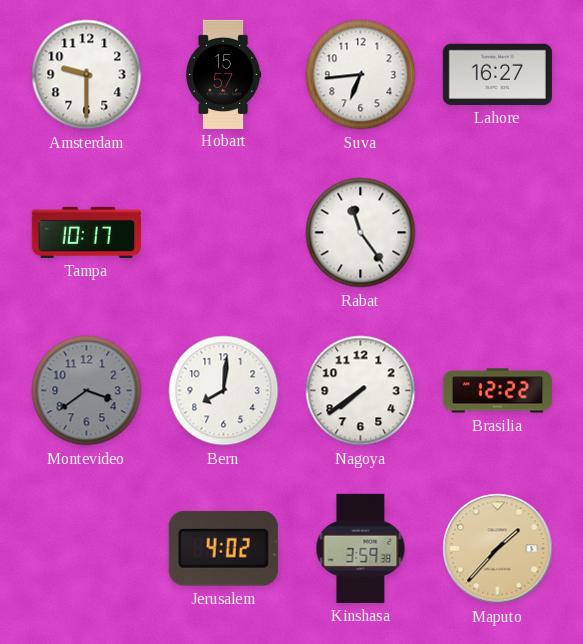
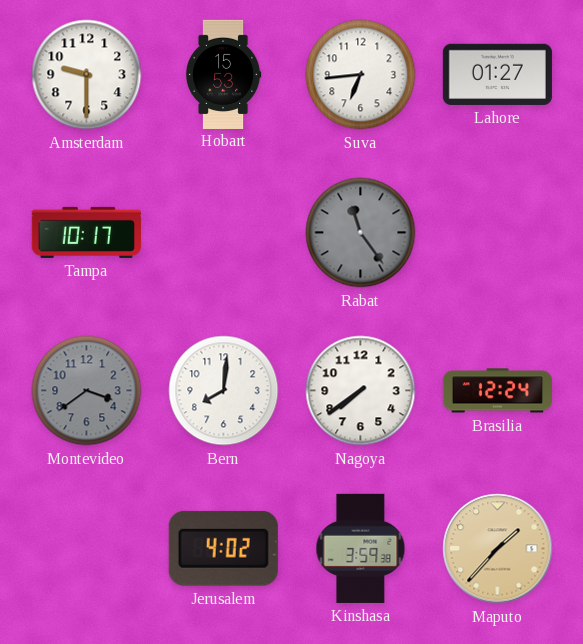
Hobart: 15:57 -> 15:53
Lahore: 16:27 -> 01:27
Rabat dial: white -> grey
Brasilia: 12:22 -> 12:24
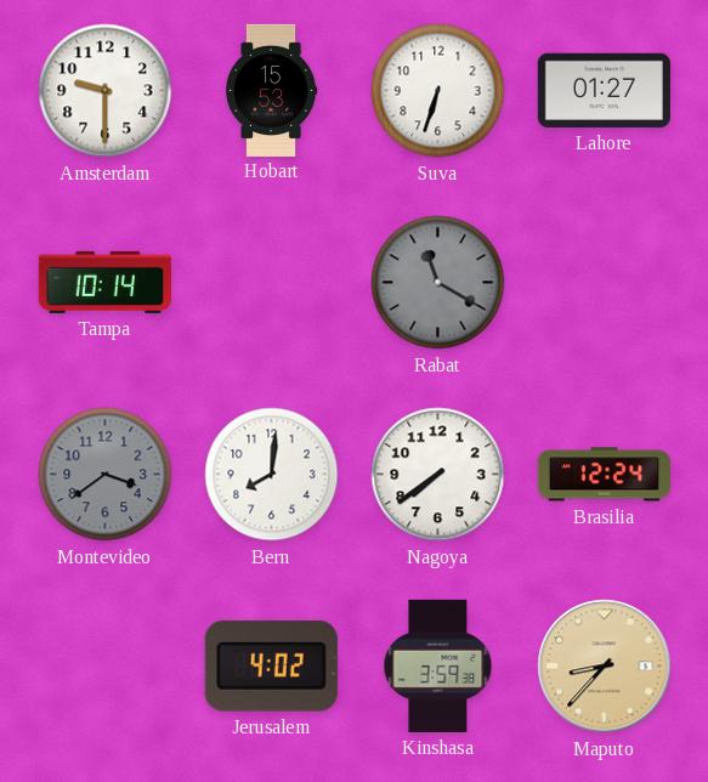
Suva: 6:44 -> 6:33
Tampa: 10:17 -> 10:14
Rabat: 11:24 -> 11:20
Maputo: 1:37 -> 8:37
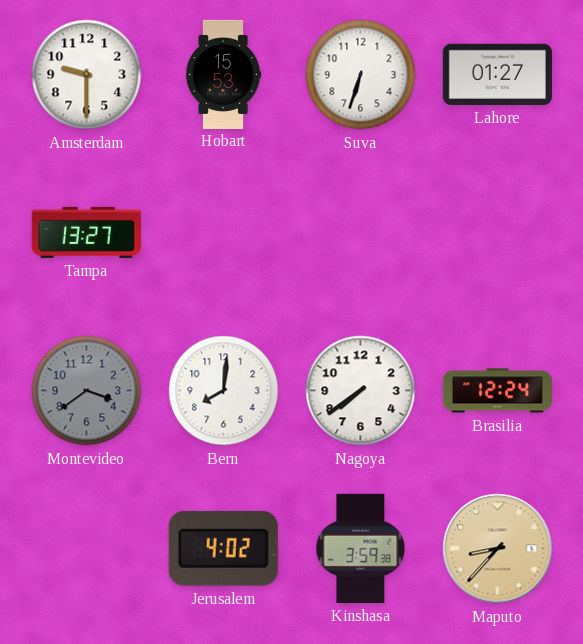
Tampa: 10:14 -> 13:27
Rabat: 11:20 -> none
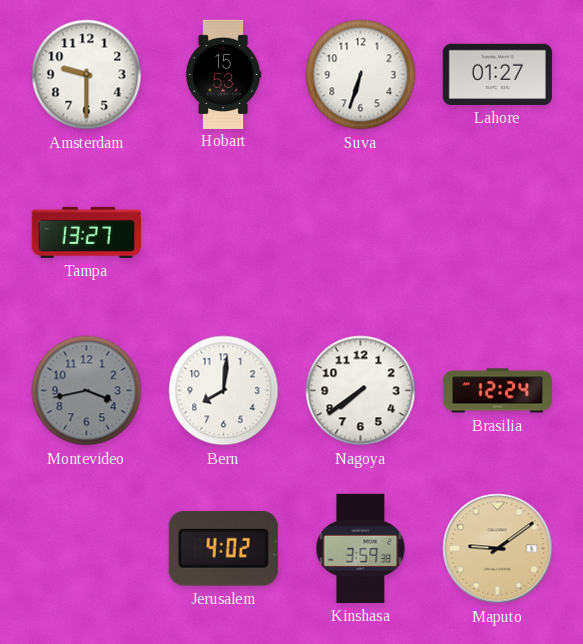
Montevideo: 3:39 -> 3:43
Maputo: 8:37 -> 9:09
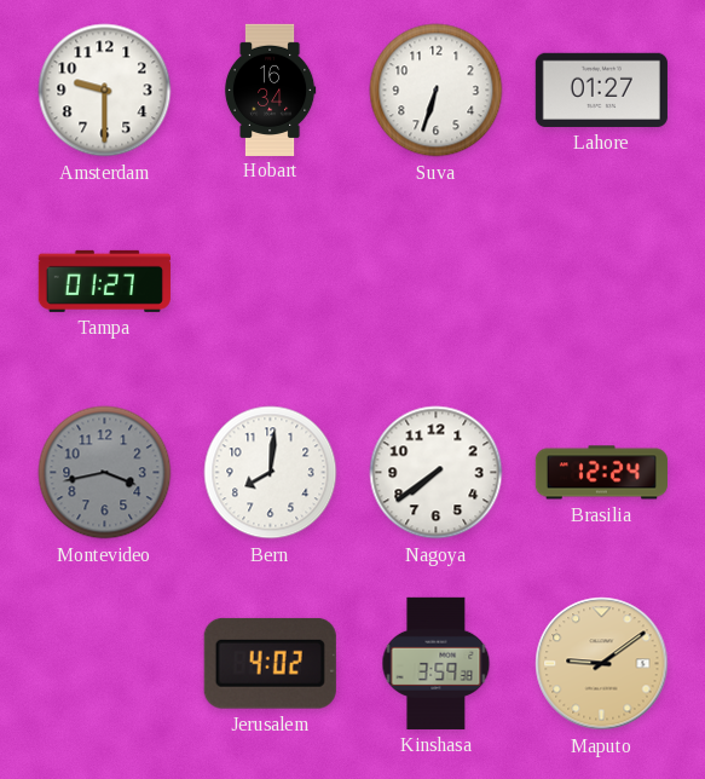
Hobart: 15:53 -> 16:34
Tampa: 13:27 -> 01:27
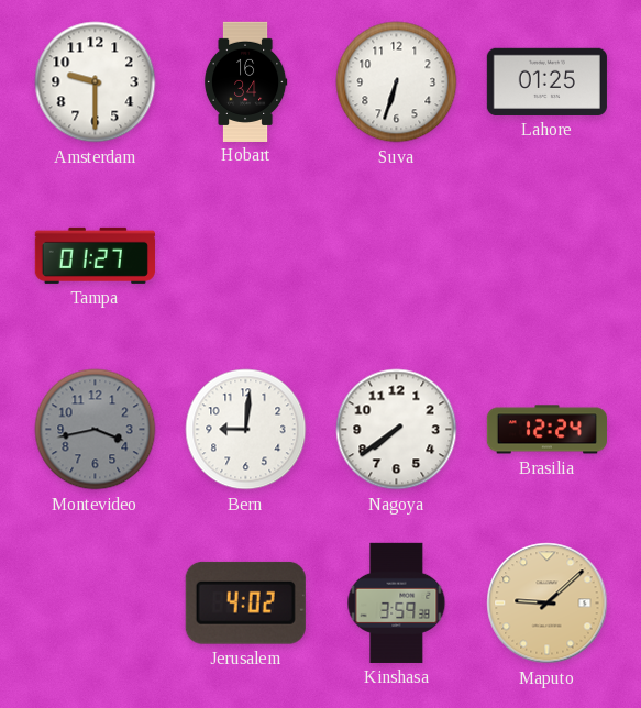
Lahore: 01:27 -> 01:25
Bern: 8:01 -> 9:01
Maputo: 9:09 -> 9:08
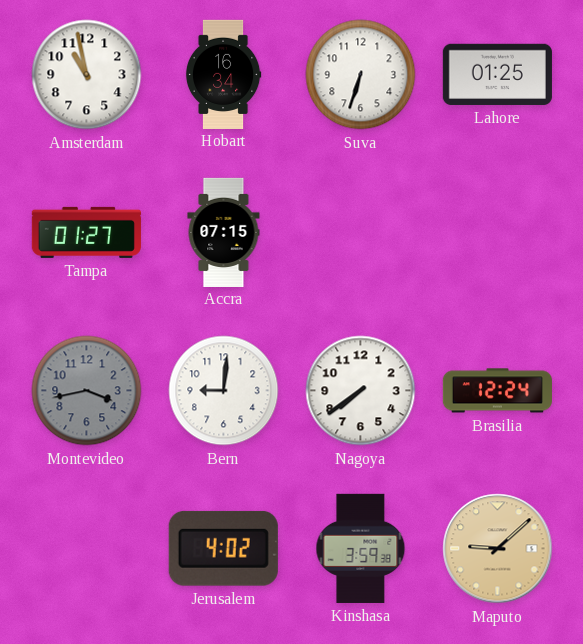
Amsterdam: 9:30 -> 10:58
Accra: none -> 07:15
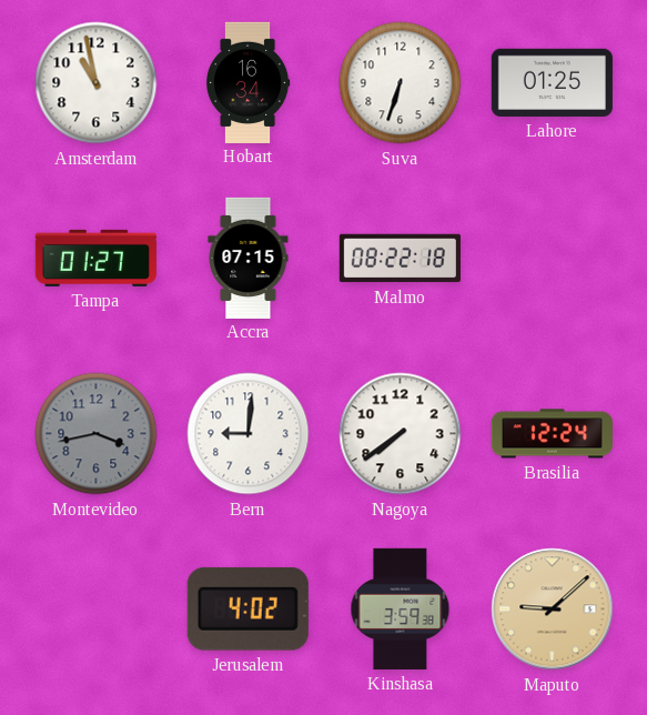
Malmo: none -> 08:22
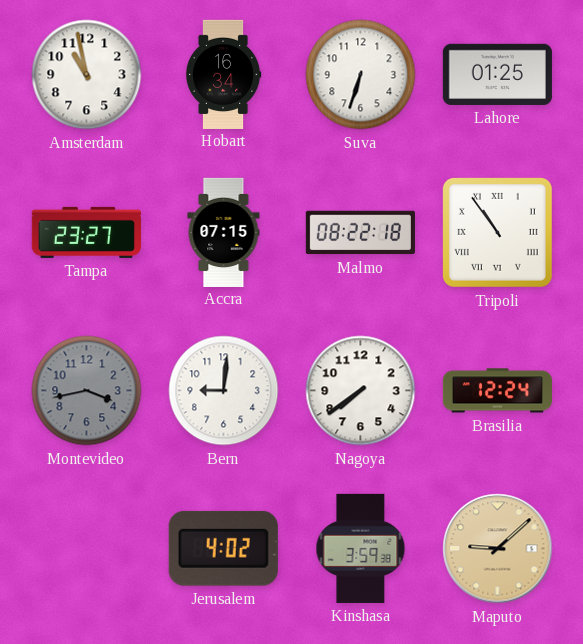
Tampa: 01:27 -> 23:27
Tripoli: none -> 10:54
